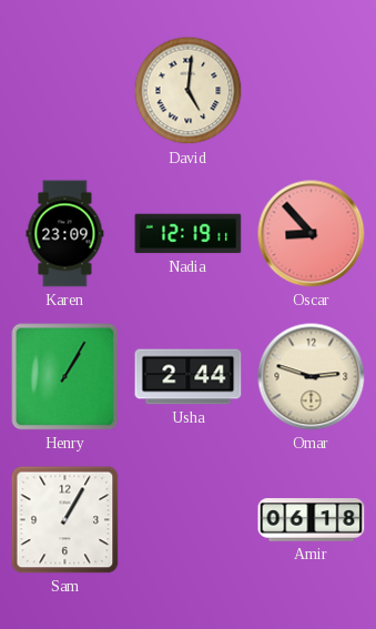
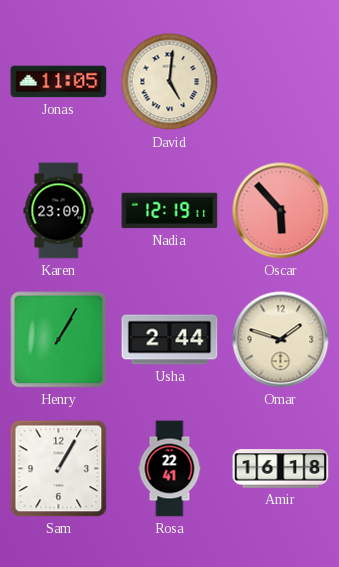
Jonas: none -> 11:05
Oscar: 8:53 -> 5:53
Omar: 2:48 -> 1:48
Rosa: none -> 22:41
Amir: 06:18 -> 16:18
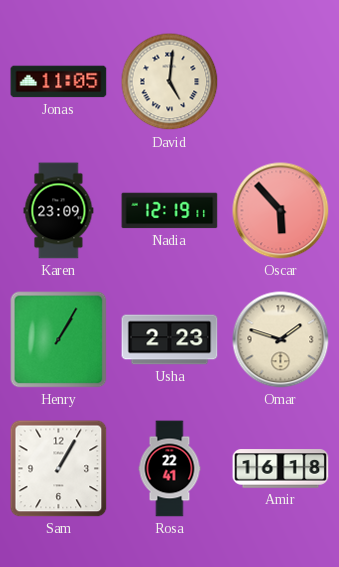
Usha: 2:44 -> 2:23
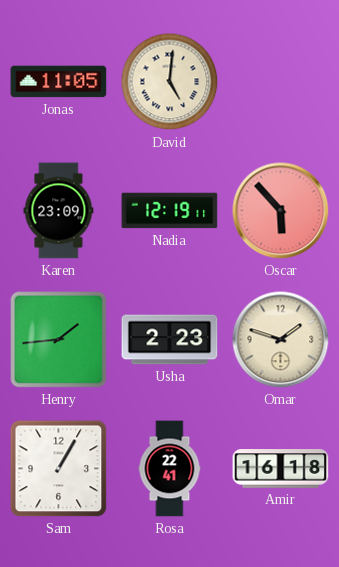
Henry: 1:05 -> 1:44
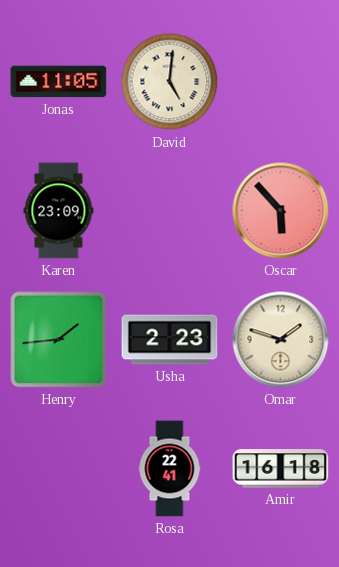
Nadia: 12:19 -> none
Sam: 1:05 -> none
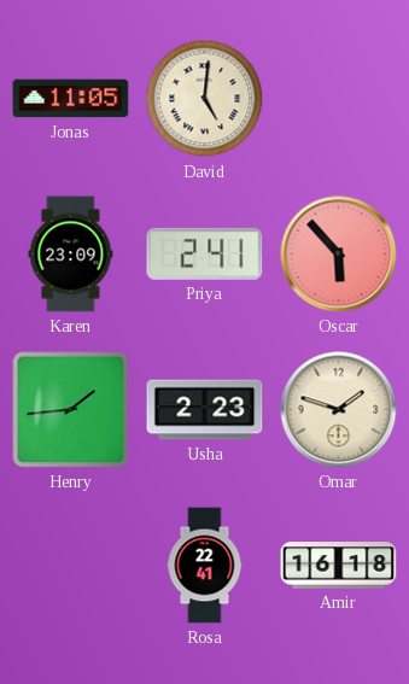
Priya: none -> 2:41
